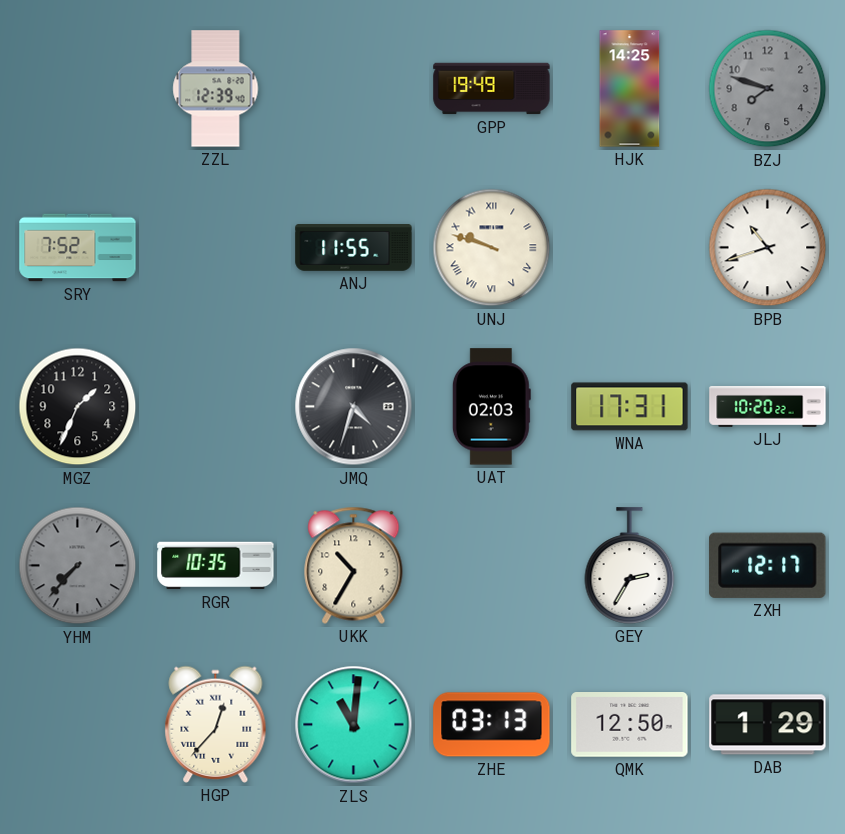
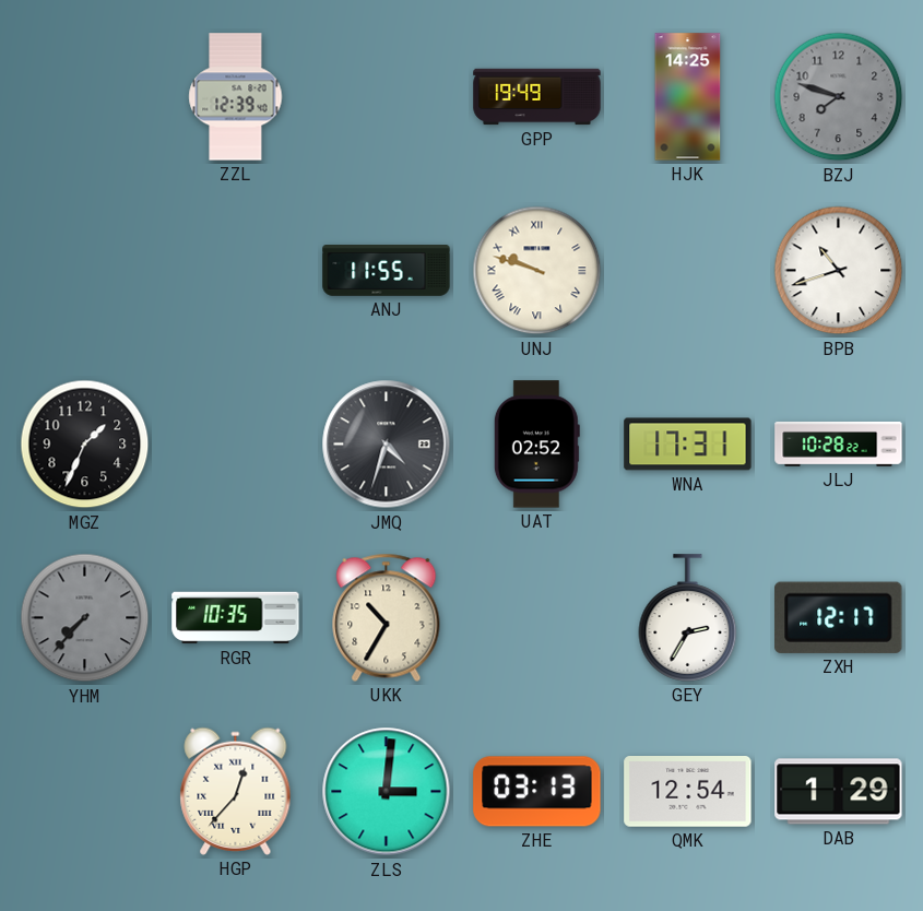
SRY: 7:52 -> none
UAT: 02:03 -> 02:52
JLJ: 10:20 -> 10:28
ZLS: 11:01 -> 3:01
QMK: 12:50 -> 12:54
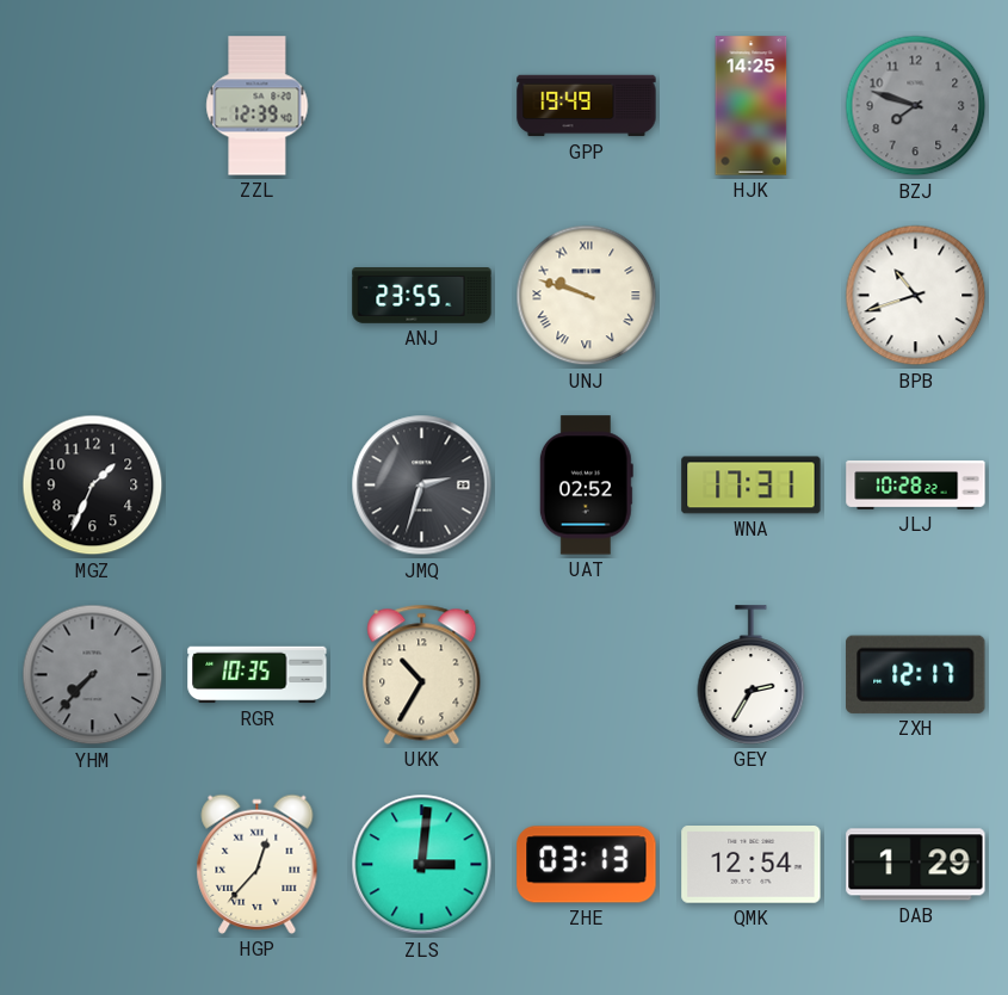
ANJ: 11:55 -> 23:55
JMQ: 4:33 -> 2:33
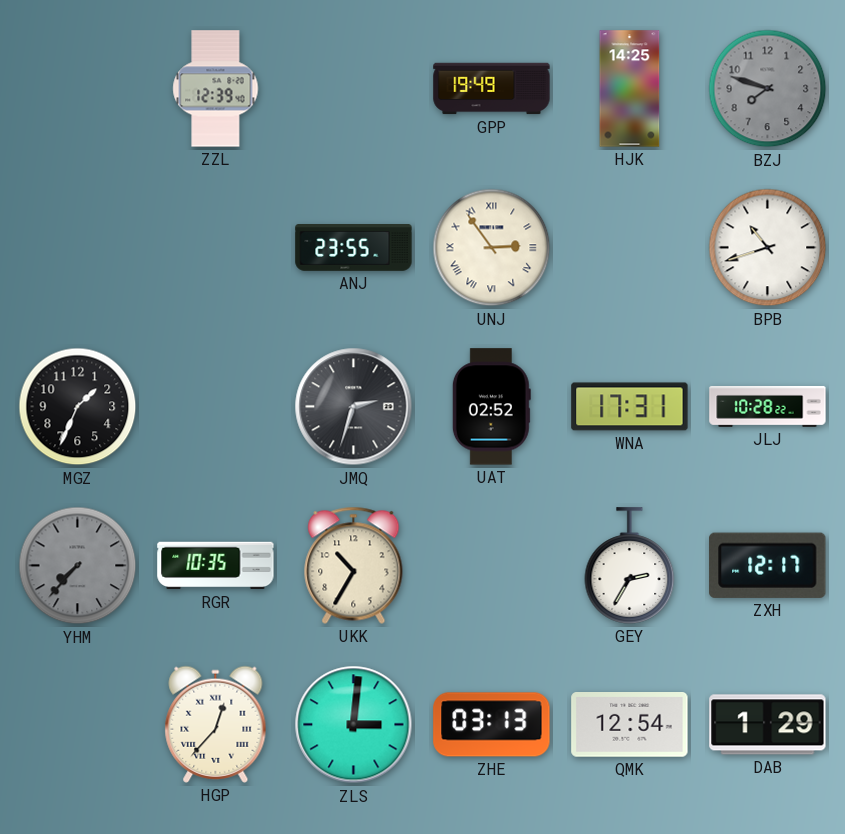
UNJ: 9:48 -> 2:54
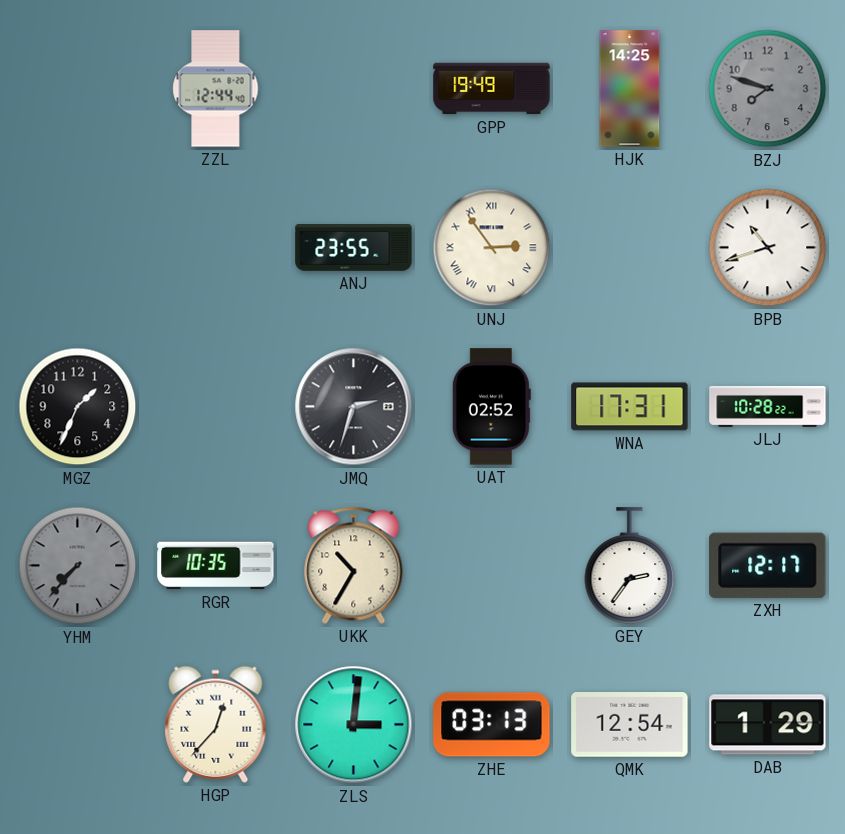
ZZL: 12:39 -> 12:44
GEY: 2:35 -> 2:36
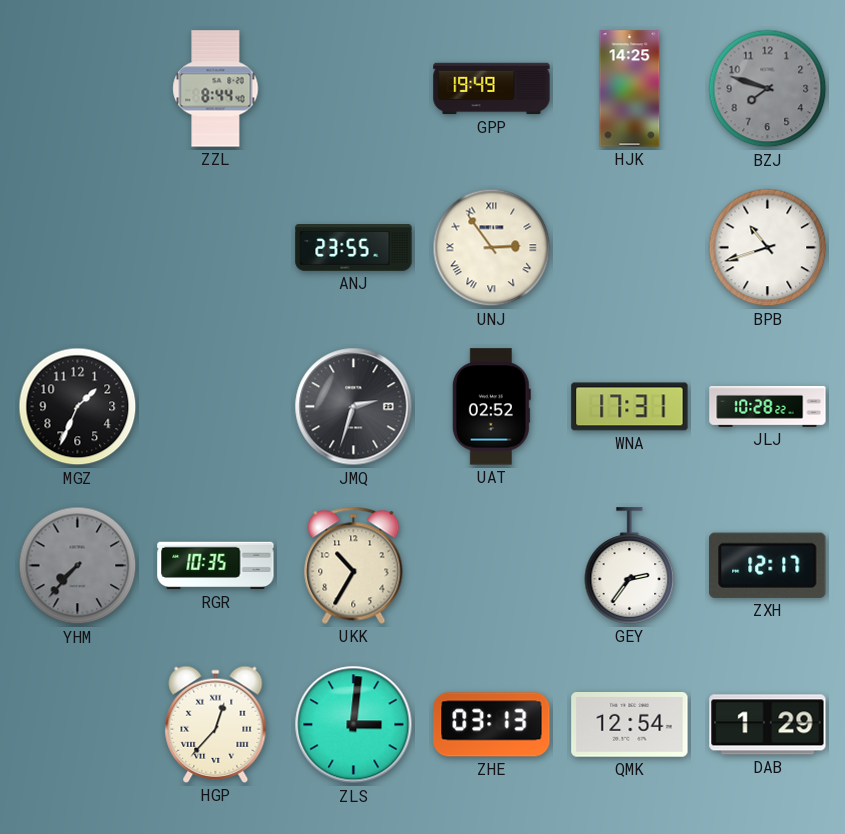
ZZL: 12:44 -> 8:44
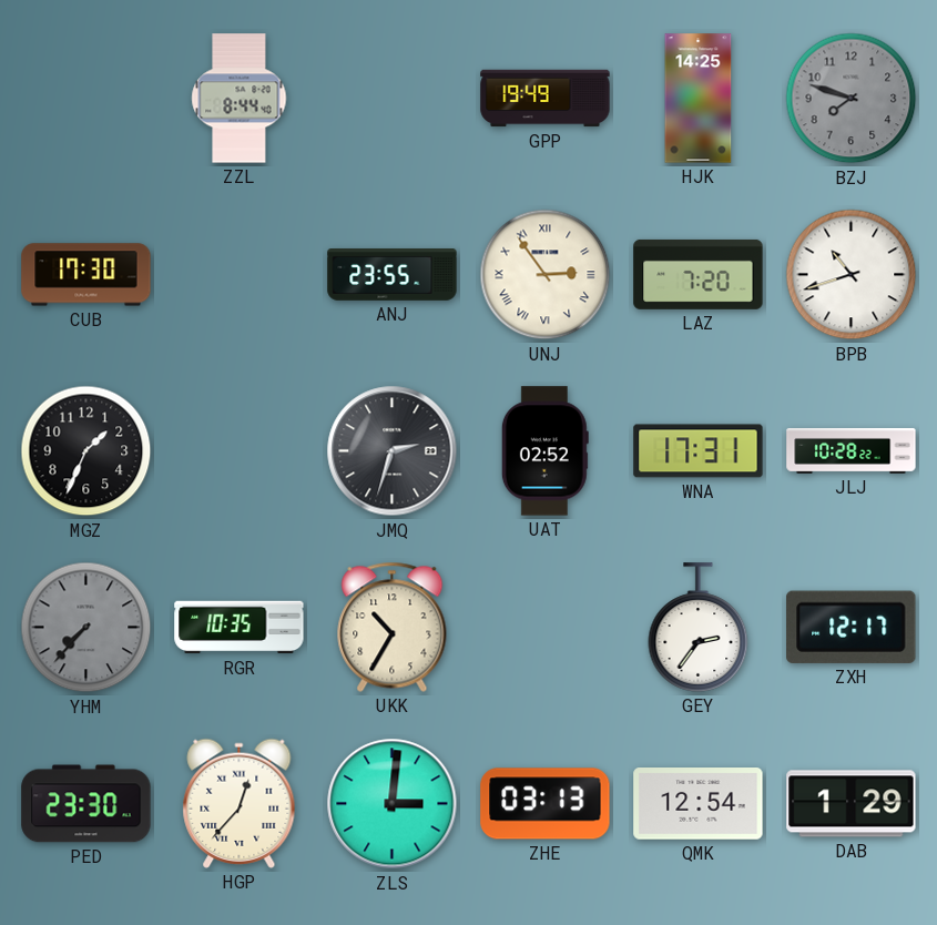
CUB: none -> 17:30
LAZ: none -> 7:20
PED: none -> 23:30
